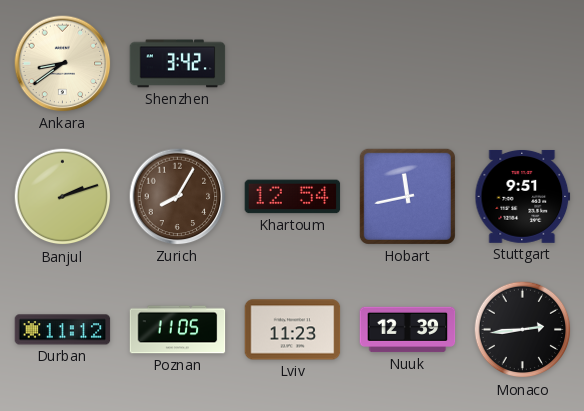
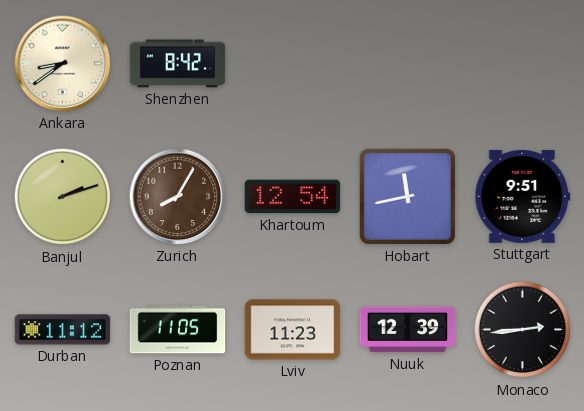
Shenzhen: 3:42 -> 8:42
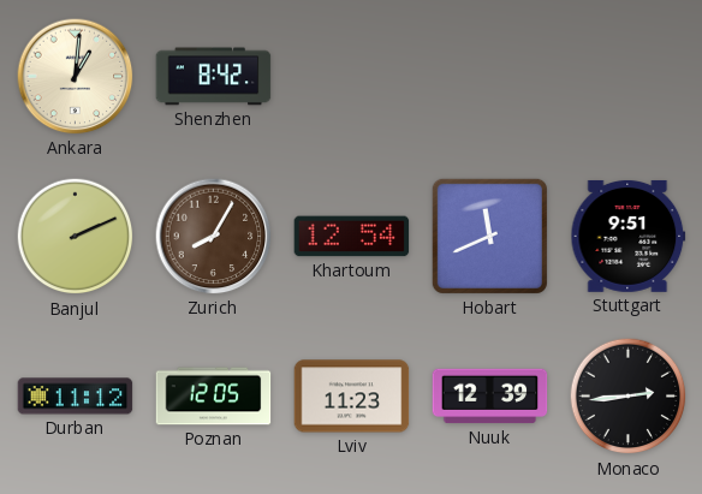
Ankara: 8:39 -> 1:01
Banjul: 2:12 -> 2:11
Hobart: 11:43 -> 11:41
Poznan: 11:05 -> 12:05
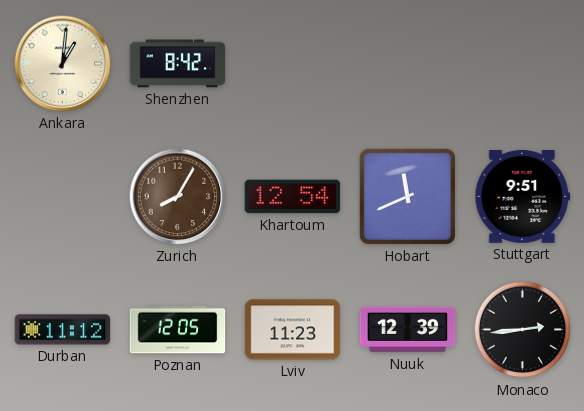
Banjul: 2:11 -> none
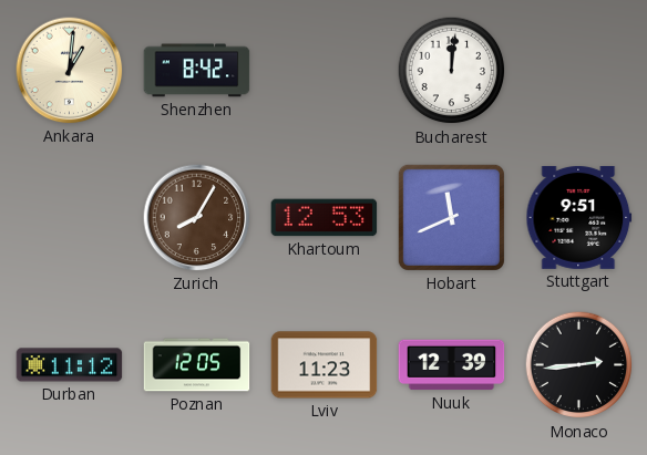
Bucharest: none -> 12:01
Khartoum: 12:54 -> 12:53
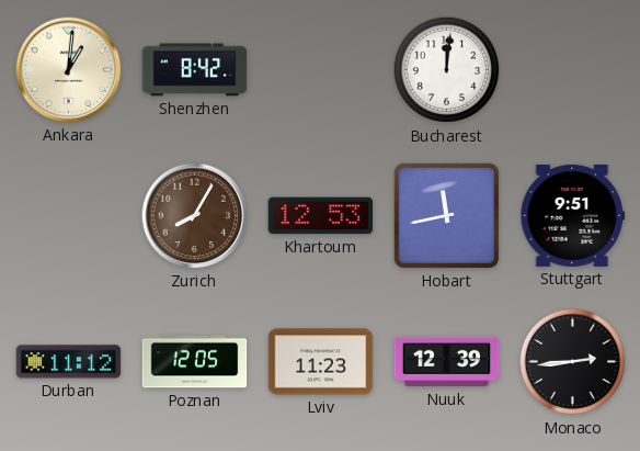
Hobart: 11:41 -> 11:43
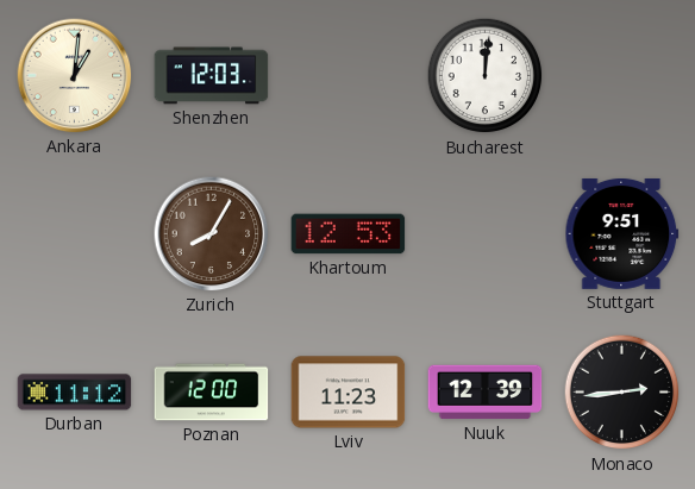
Shenzhen: 8:42 -> 12:03
Hobart: 11:43 -> none
Poznan: 12:05 -> 12:00
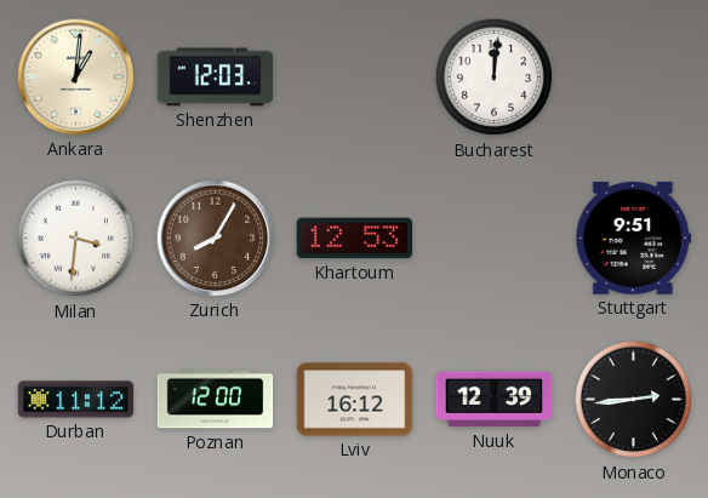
Milan: none -> 3:31
Lviv: 11:23 -> 16:12
